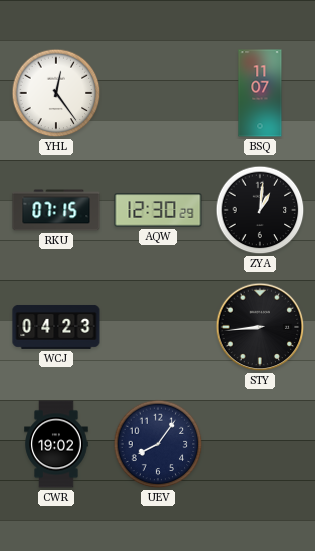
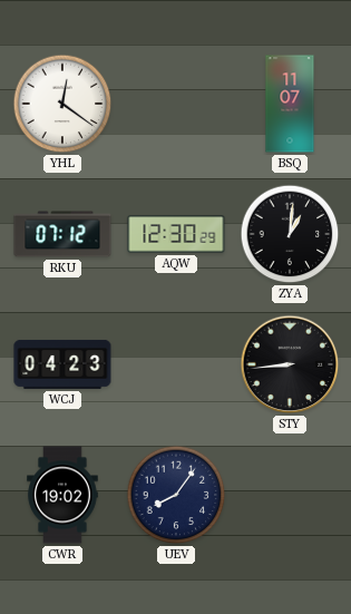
YHL: 12:24 -> 12:21
RKU: 07:15 -> 07:12
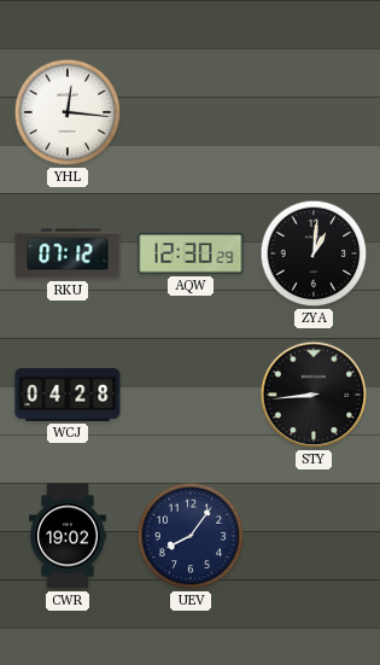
YHL: 12:21 -> 12:16
BSQ: 11:07 -> none
WCJ: 04:23 -> 04:28
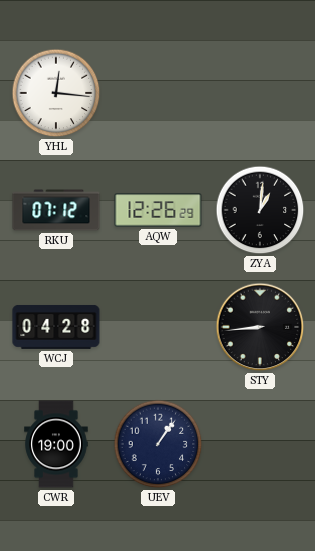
AQW: 12:30 -> 12:26
CWR: 19:02 -> 19:00
UEV: 8:06 -> 1:06
